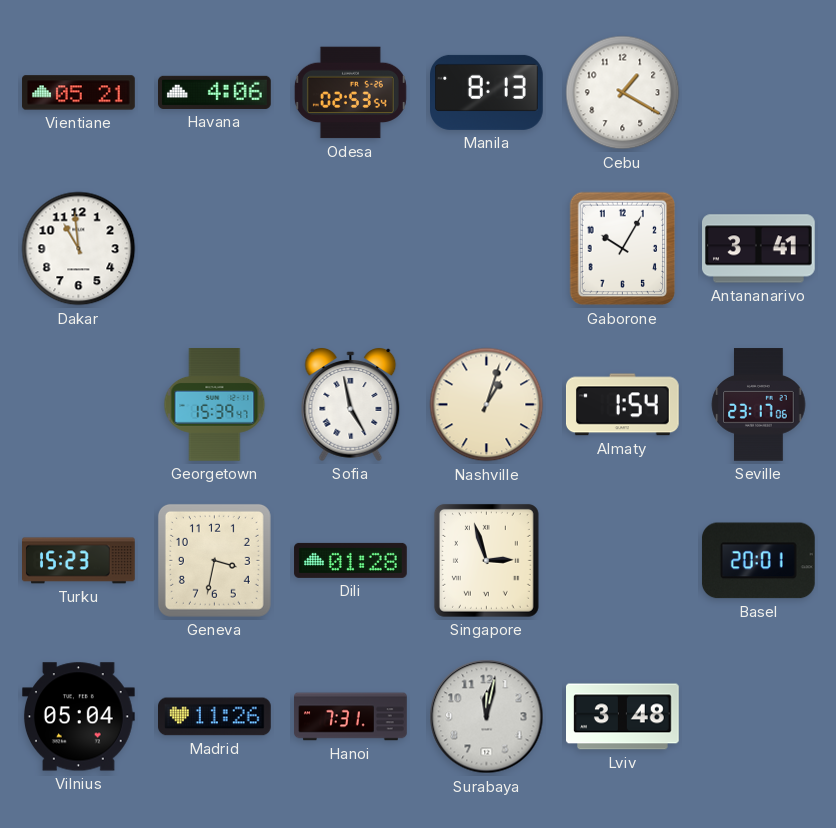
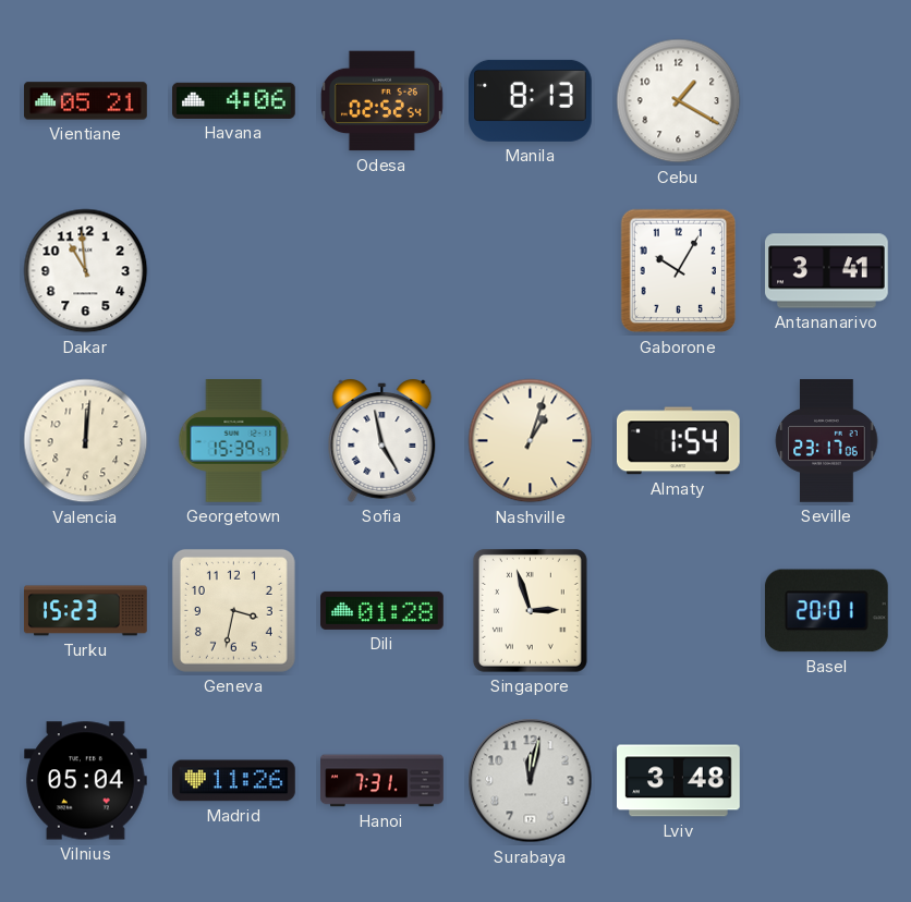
Odesa: 02:53 -> 02:52
Valencia: none -> 12:01
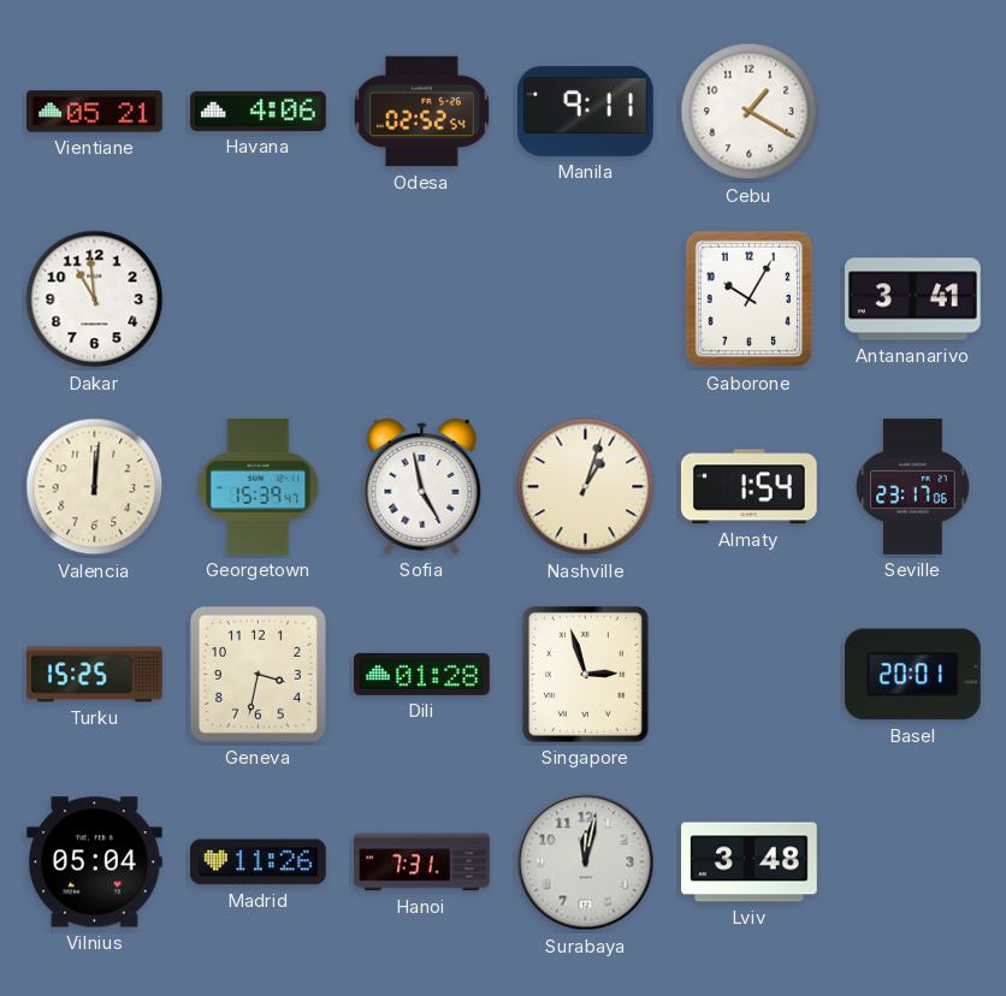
Manila: 8:13 -> 9:11
Turku: 15:23 -> 15:25
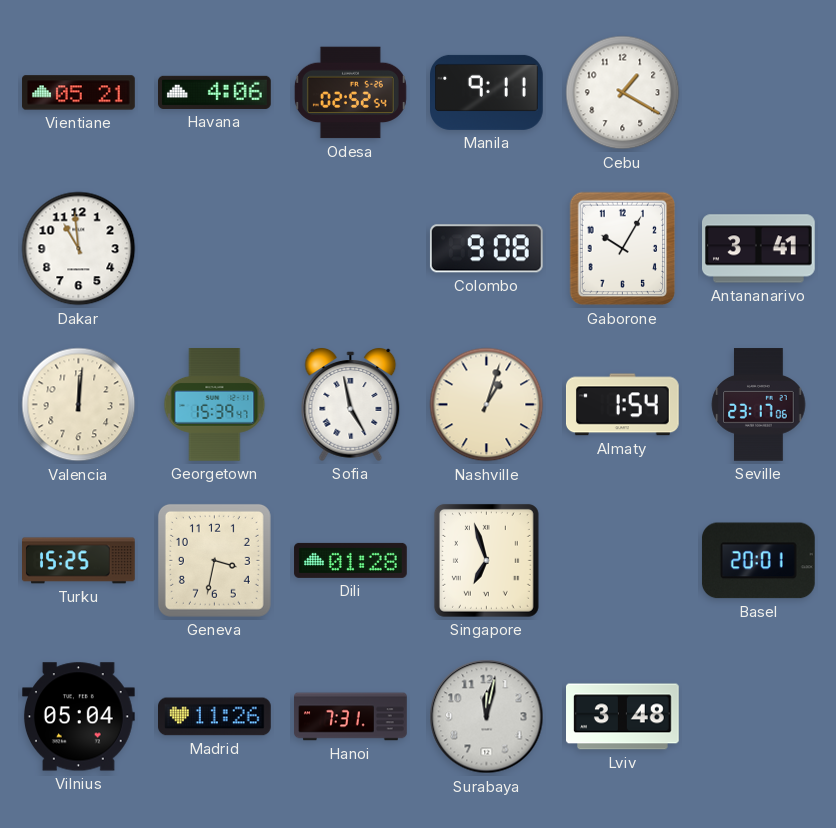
Colombo: none -> 9:08
Singapore: 2:57 -> 6:57
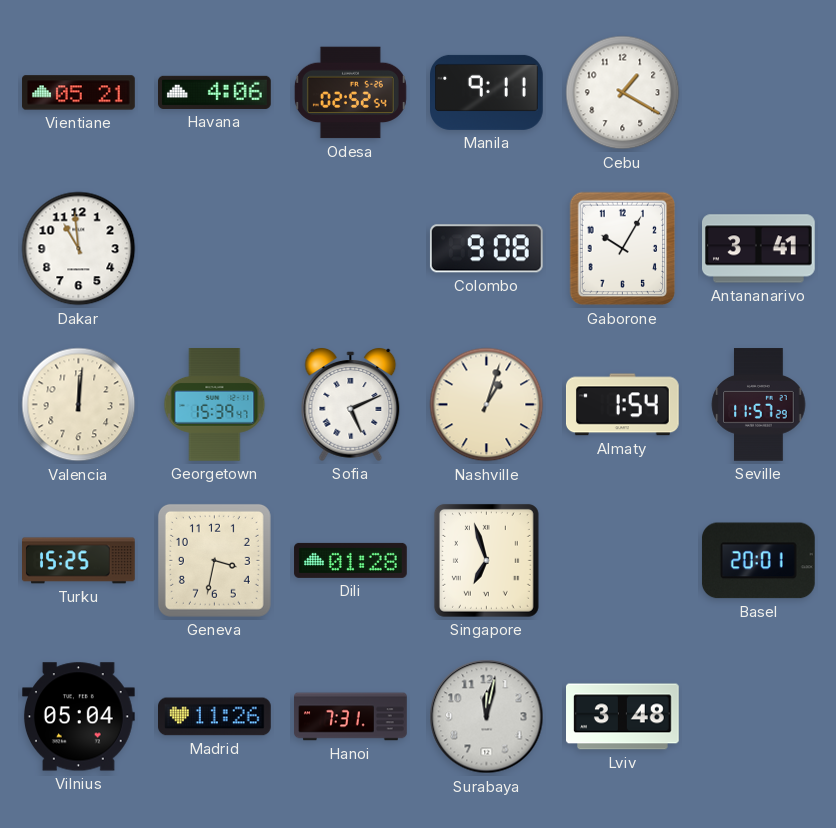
Sofia: 4:58 -> 5:11
Seville: 23:17 -> 11:57
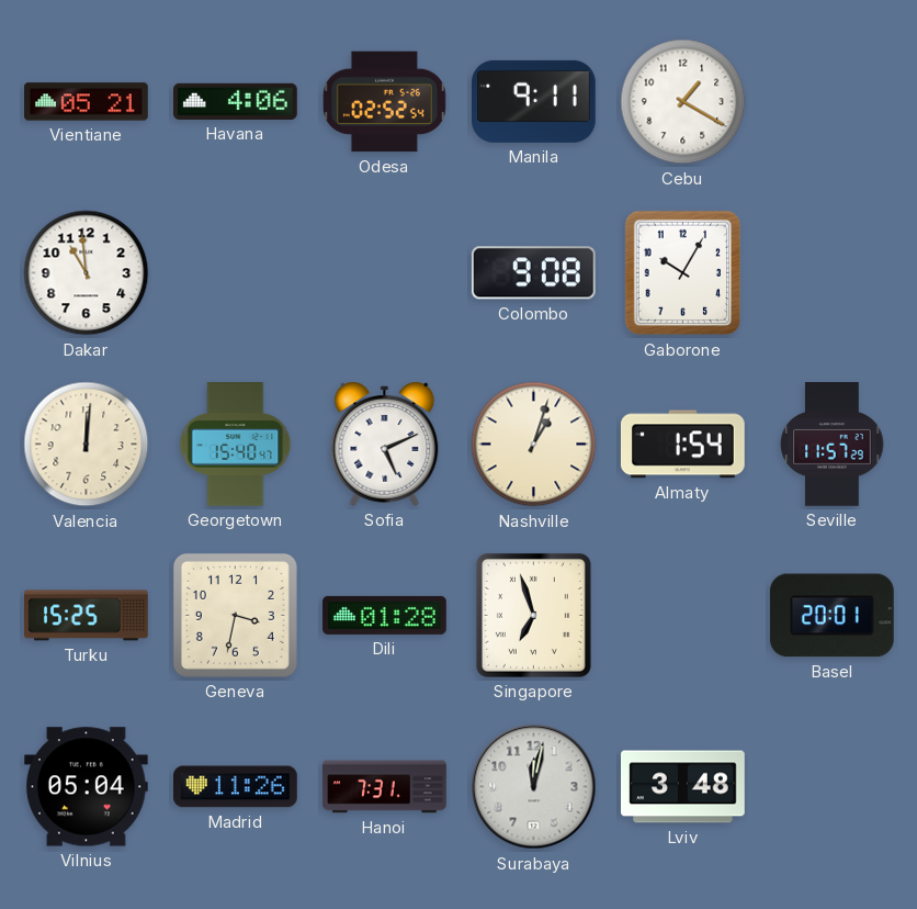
Antananarivo: 3:41 -> none
Georgetown: 15:39 -> 15:40
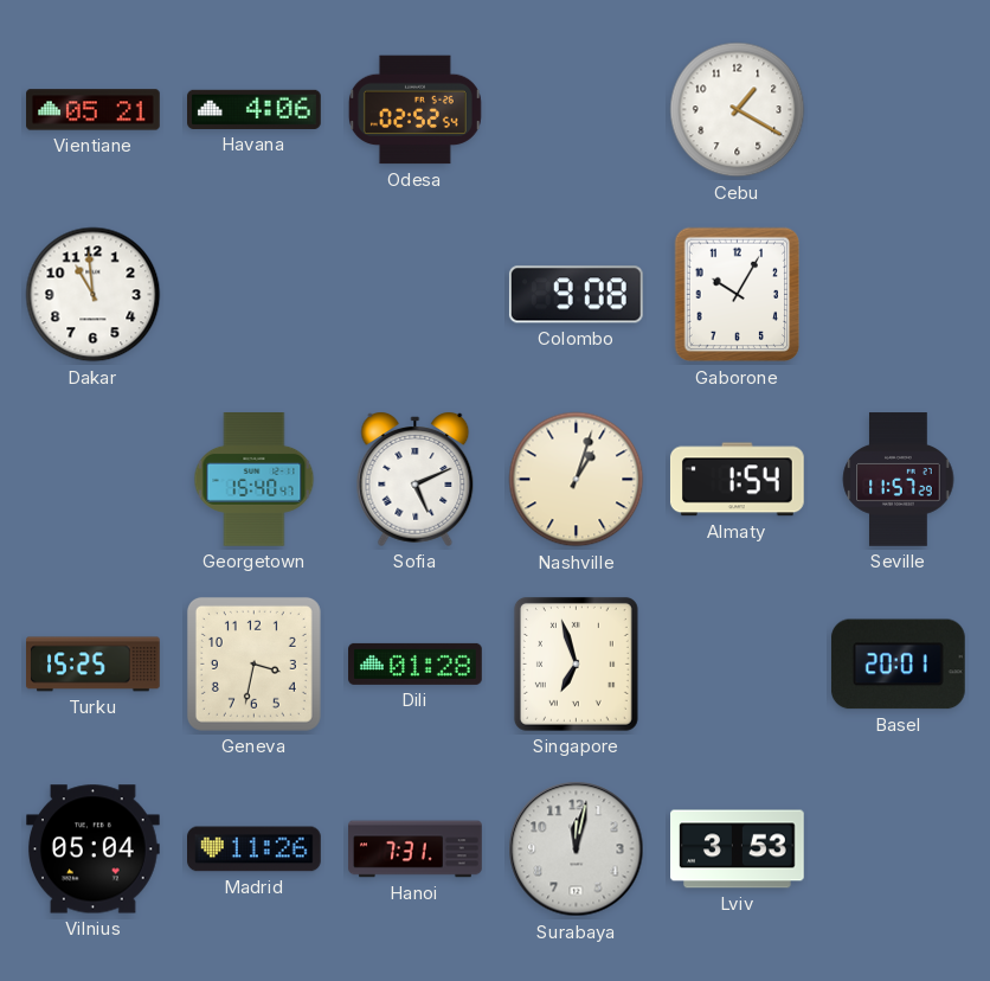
Manila: 9:11 -> none
Valencia: 12:01 -> none
Lviv: 3:48 -> 3:53
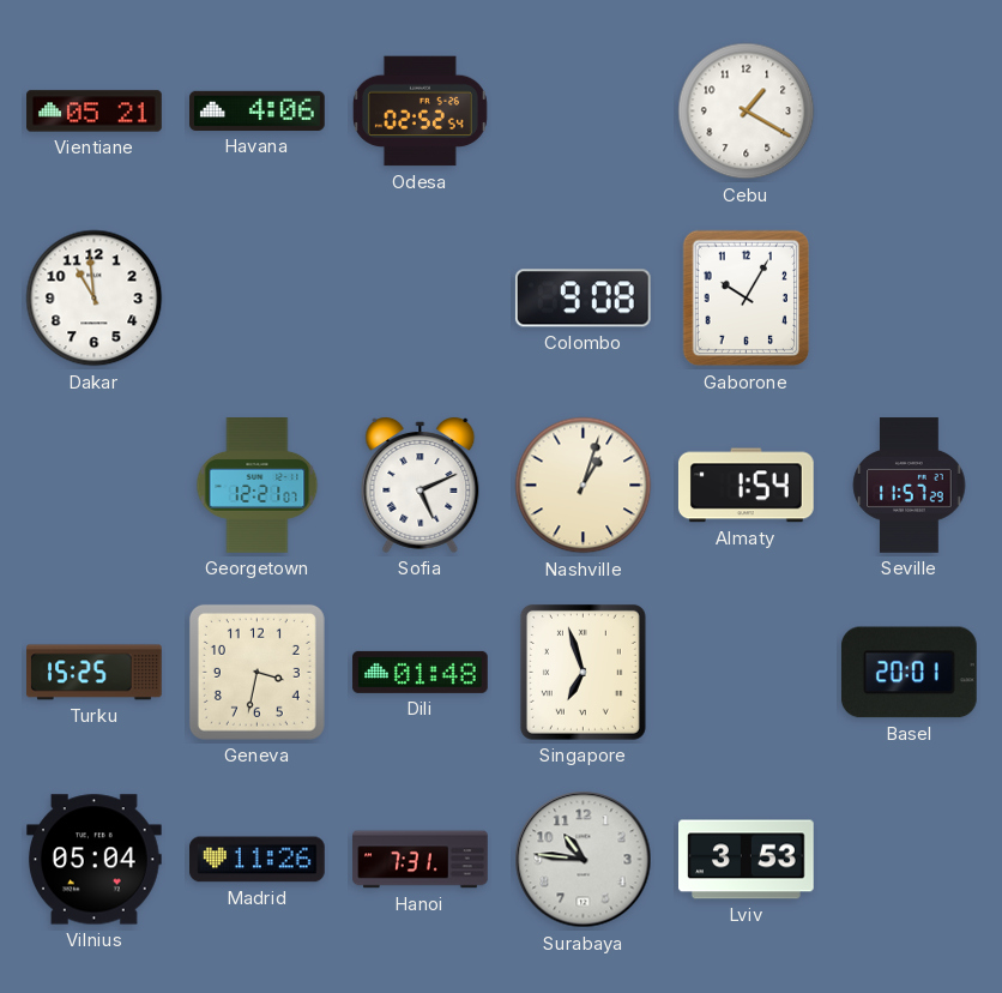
Georgetown: 15:40 -> 12:21
Dili: 01:28 -> 01:48
Surabaya: 12:02 -> 10:46
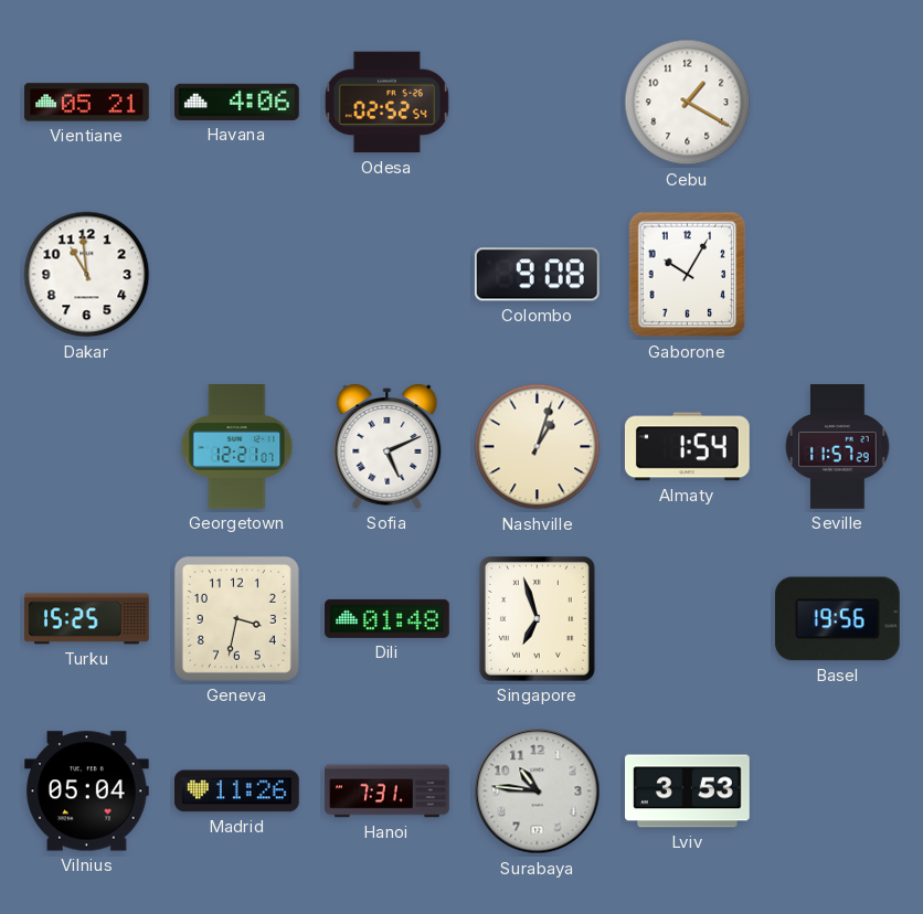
Basel: 20:01 -> 19:56
